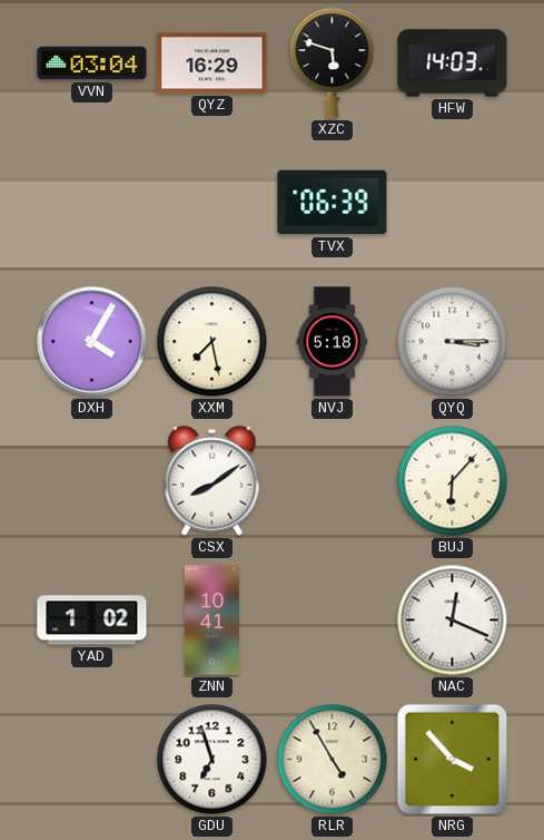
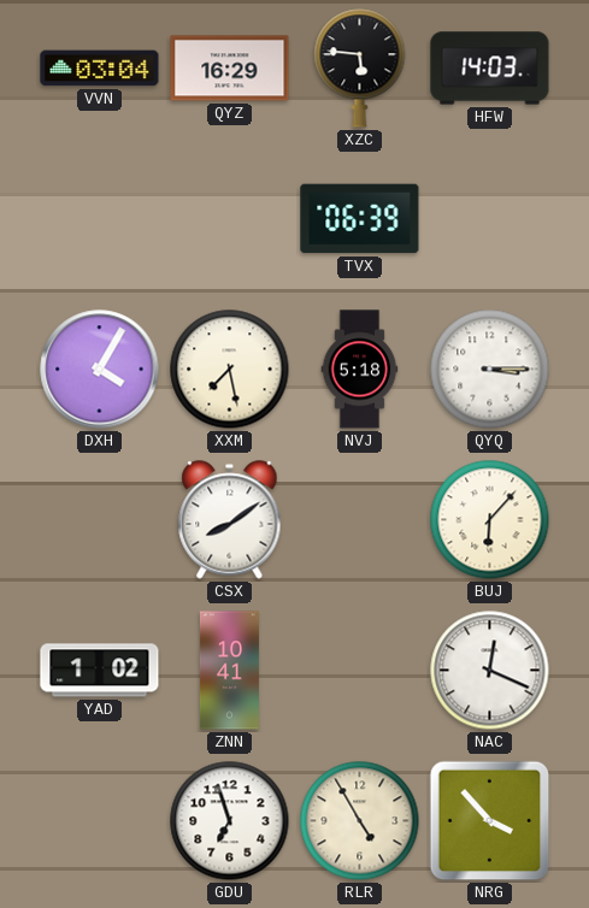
XZC: 5:48 -> 5:46
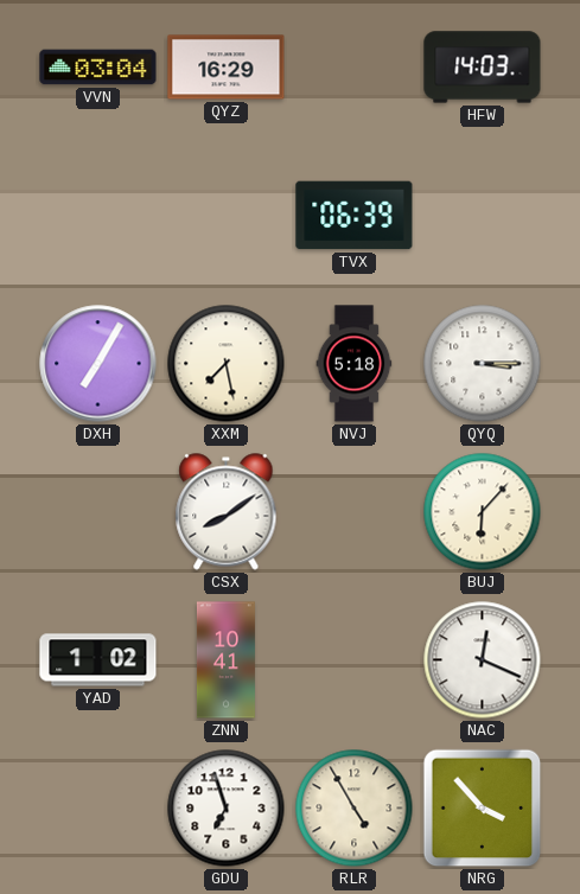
XZC: 5:46 -> none
DXH: 4:05 -> 7:05
